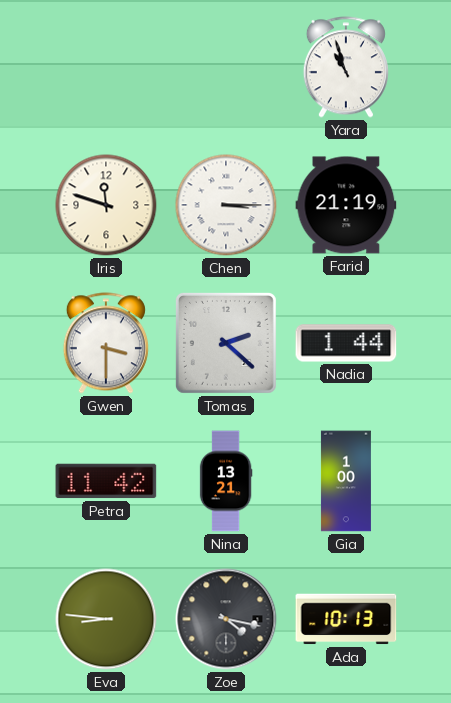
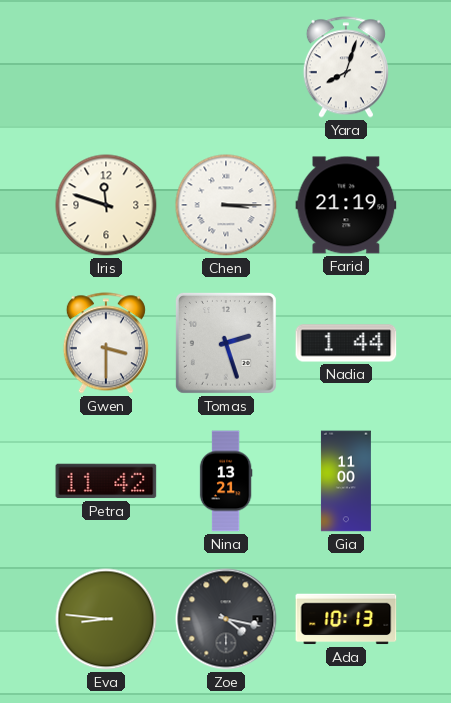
Yara: 10:57 -> 8:03
Tomas: 2:22 -> 2:27
Gia: 1:00 -> 11:00
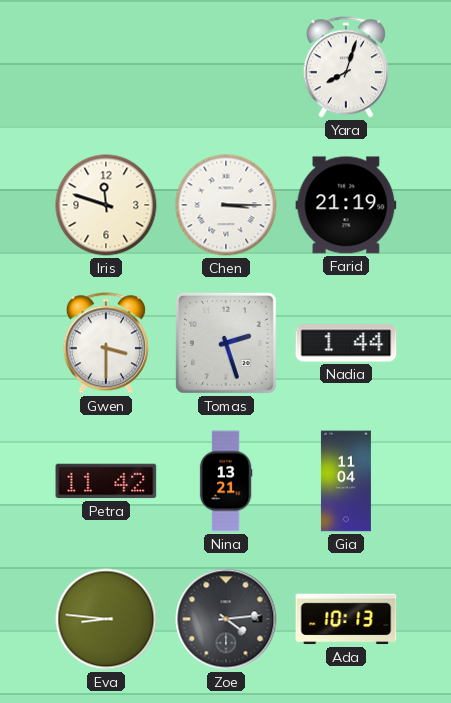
Gia: 11:00 -> 11:04
Zoe: 4:17 -> 4:14
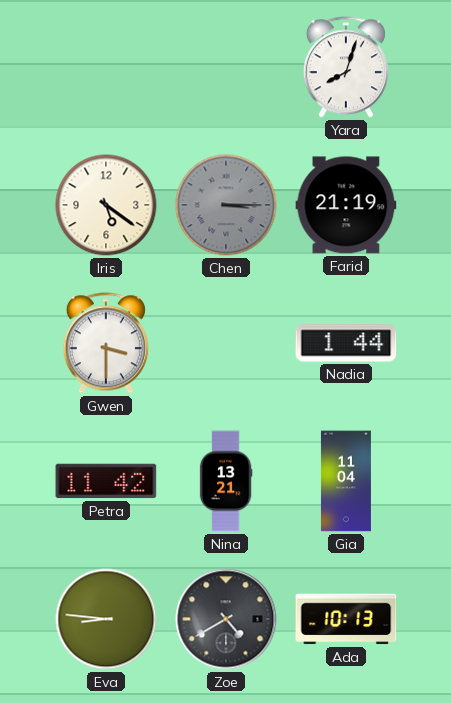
Iris: 11:48 -> 5:21
Chen dial: white -> grey
Tomas: 2:27 -> none
Zoe: 4:14 -> 4:40
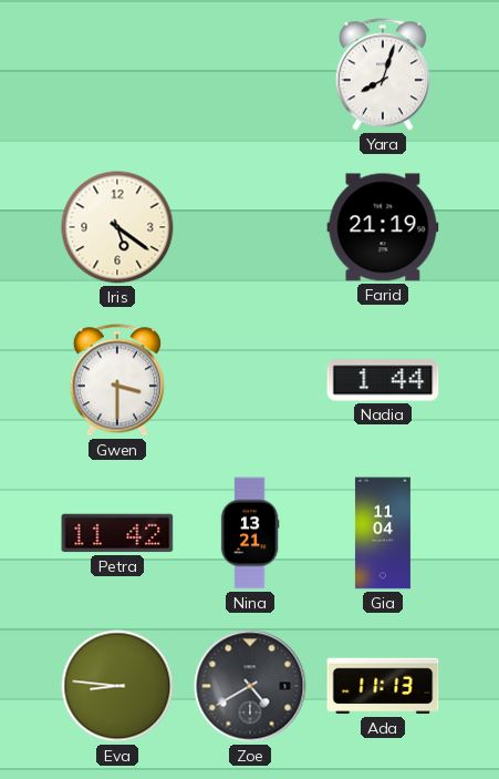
Chen: 3:15 -> none
Ada: 10:13 -> 11:13
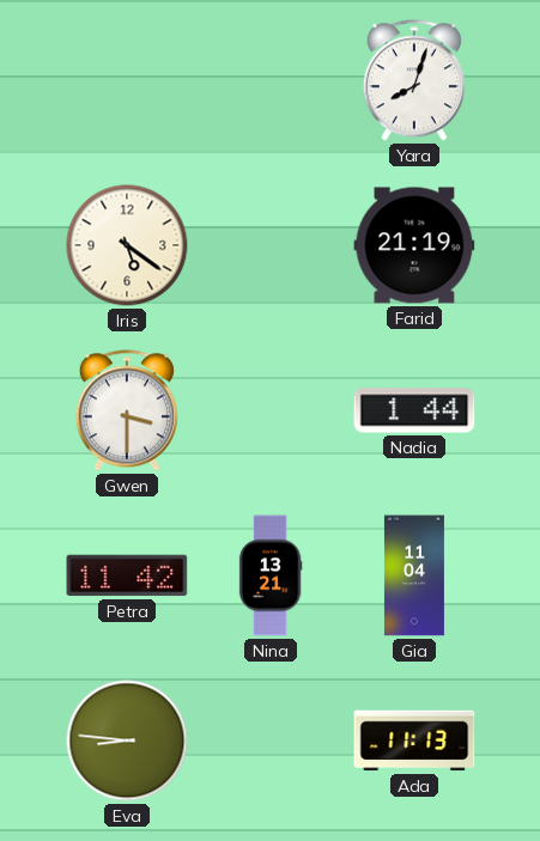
Zoe: 4:40 -> none
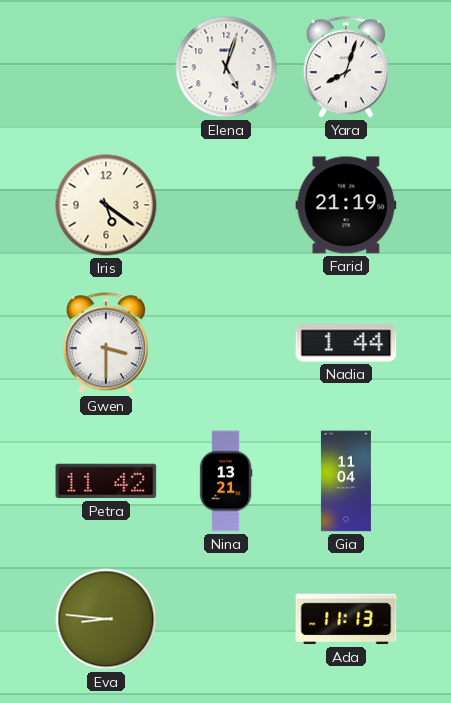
Elena: none -> 5:03
